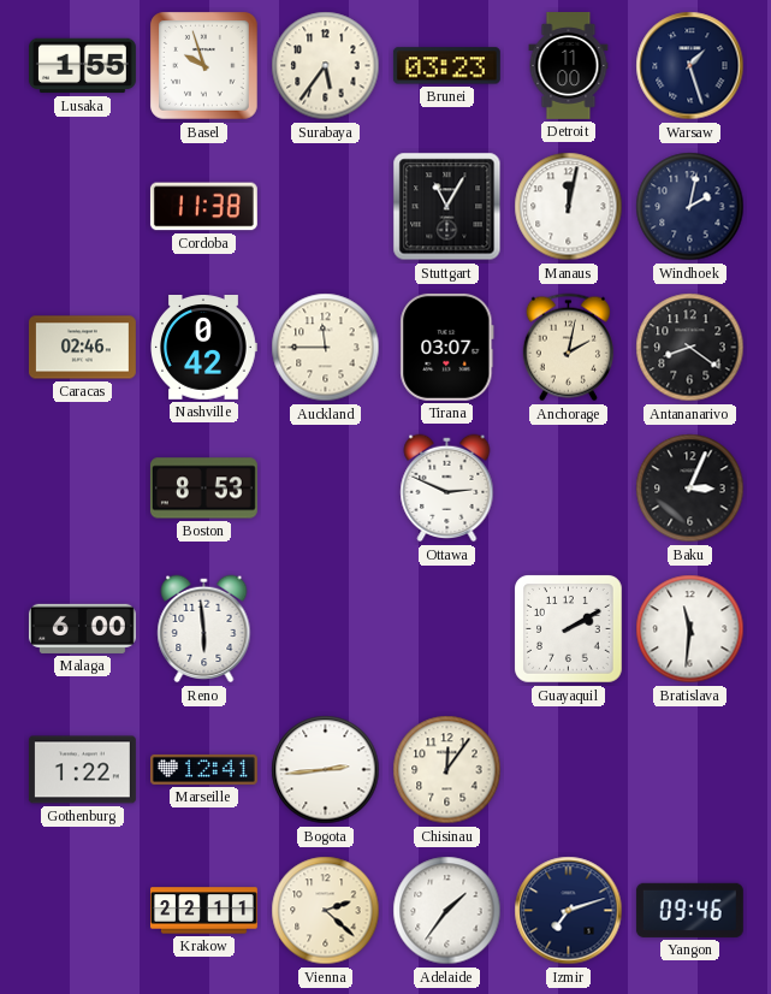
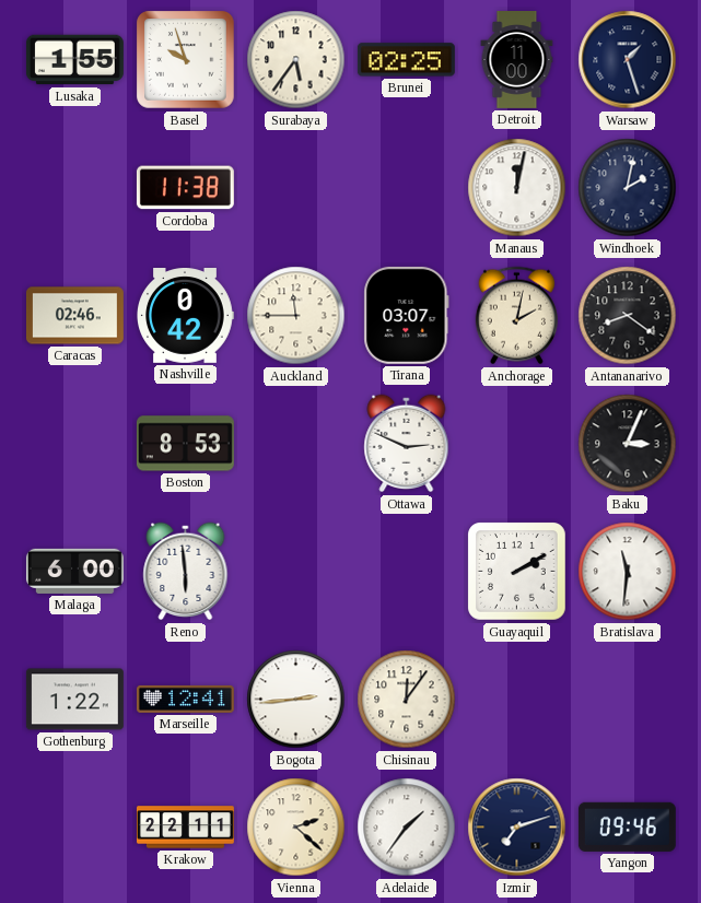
Brunei: 03:23 -> 02:25
Stuttgart: 11:05 -> none
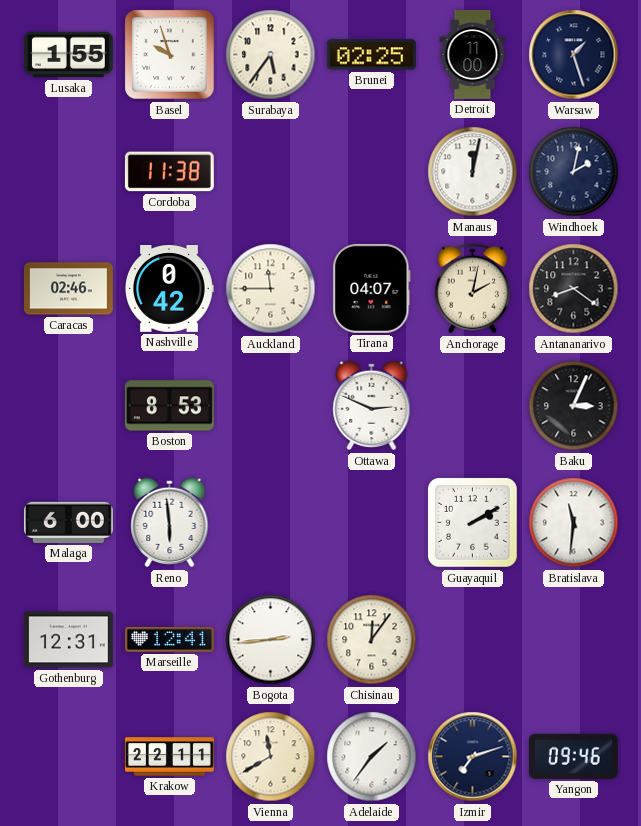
Tirana: 03:07 -> 04:07
Gothenburg: 1:22 -> 12:31
Vienna: 2:22 -> 11:40
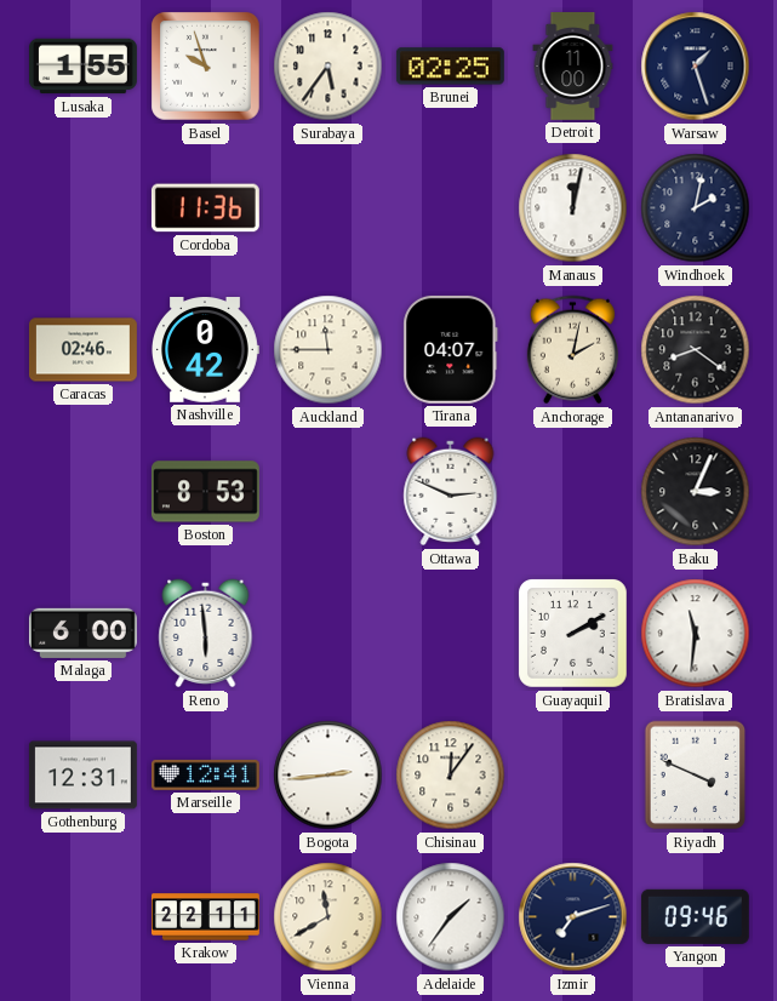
Cordoba: 11:38 -> 11:36
Riyadh: none -> 3:49
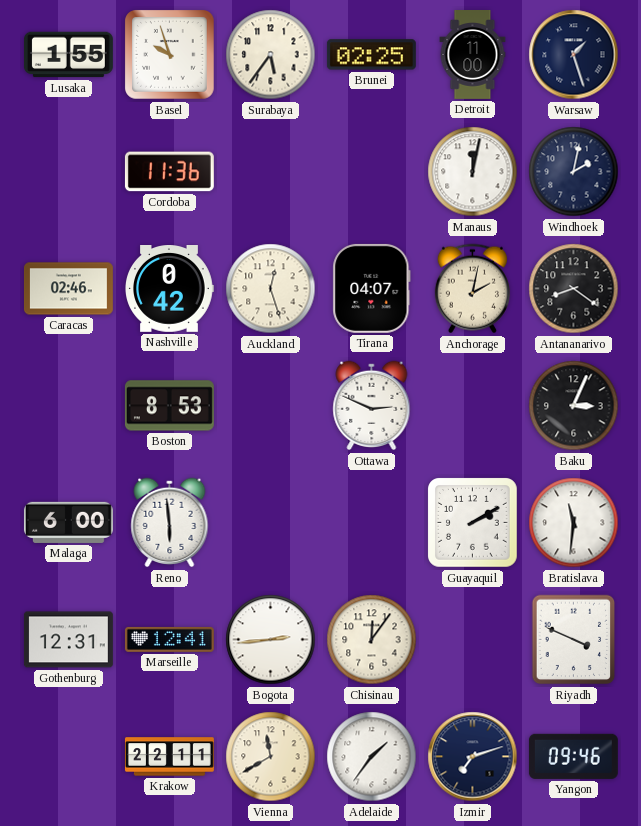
Auckland: 11:45 -> 12:27
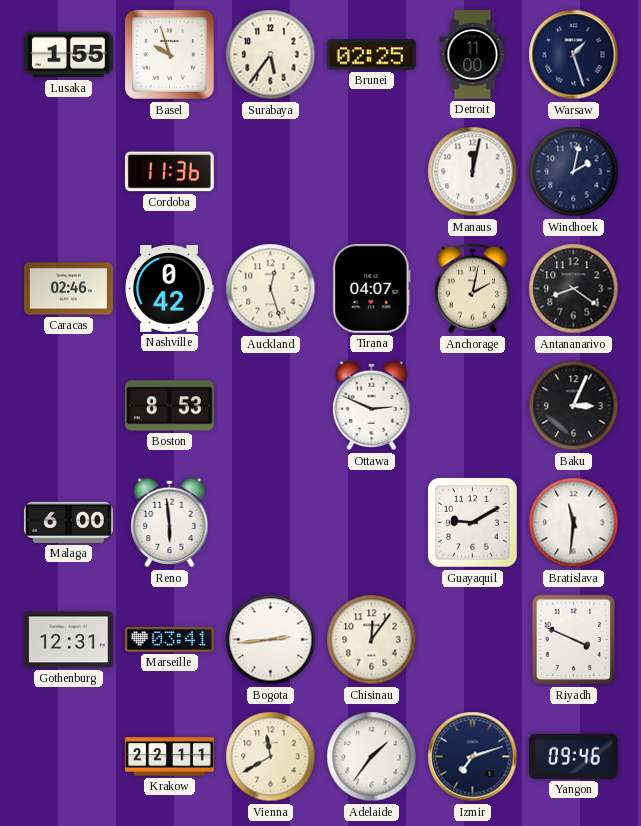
Guayaquil: 2:10 -> 9:10
Marseille: 12:41 -> 03:41
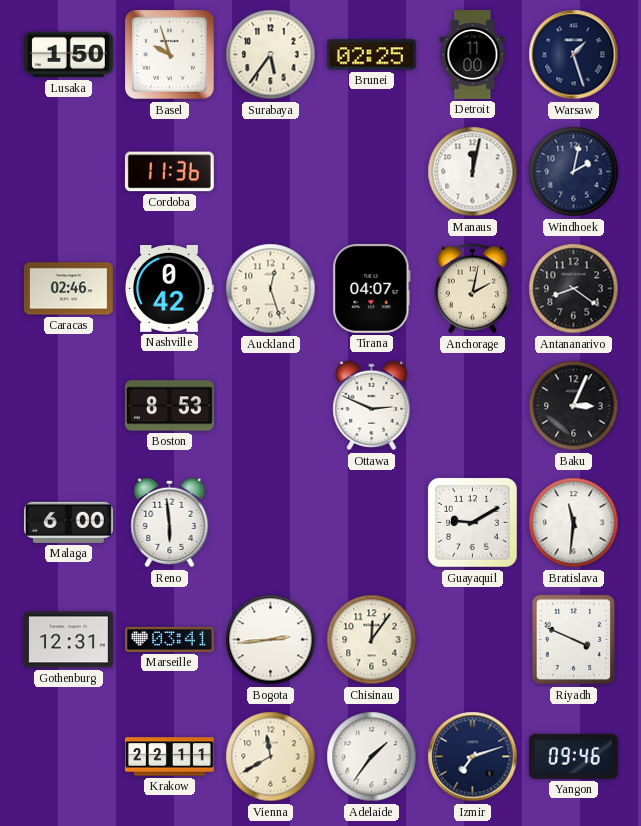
Lusaka: 1:55 -> 1:50
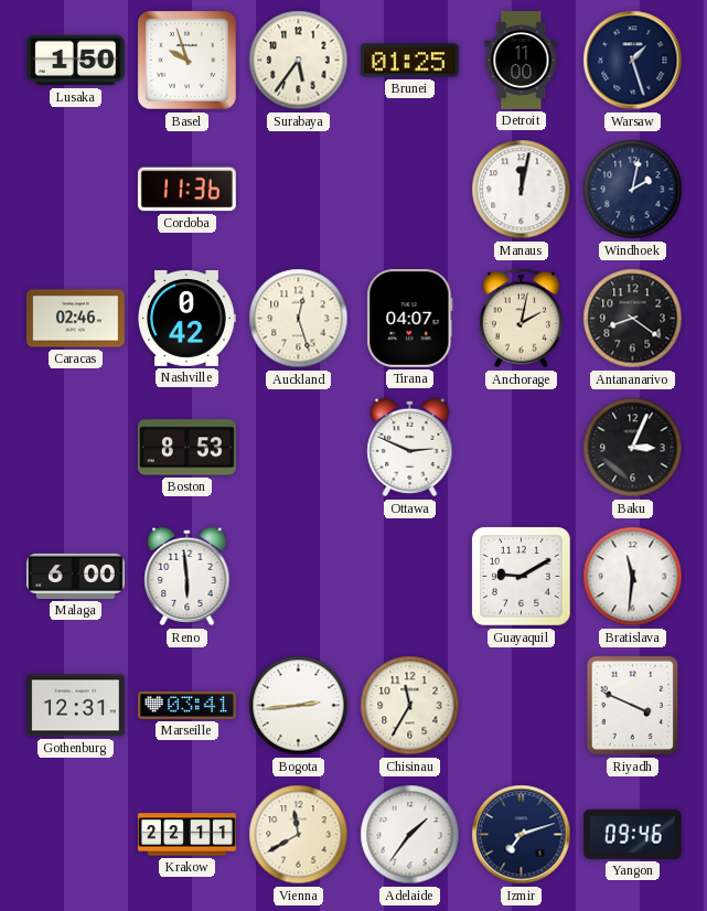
Brunei: 02:25 -> 01:25
Chisinau: 12:06 -> 11:35
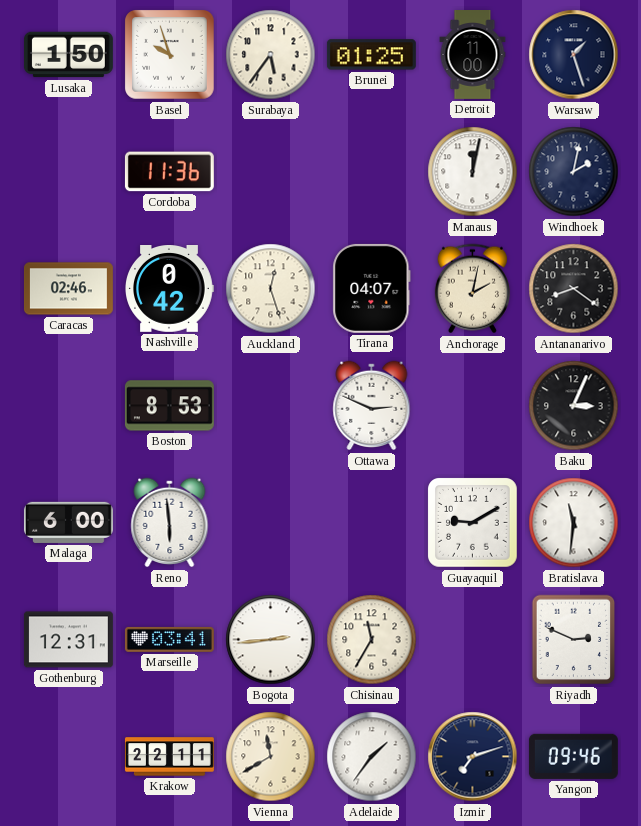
Riyadh: 3:49 -> 2:49
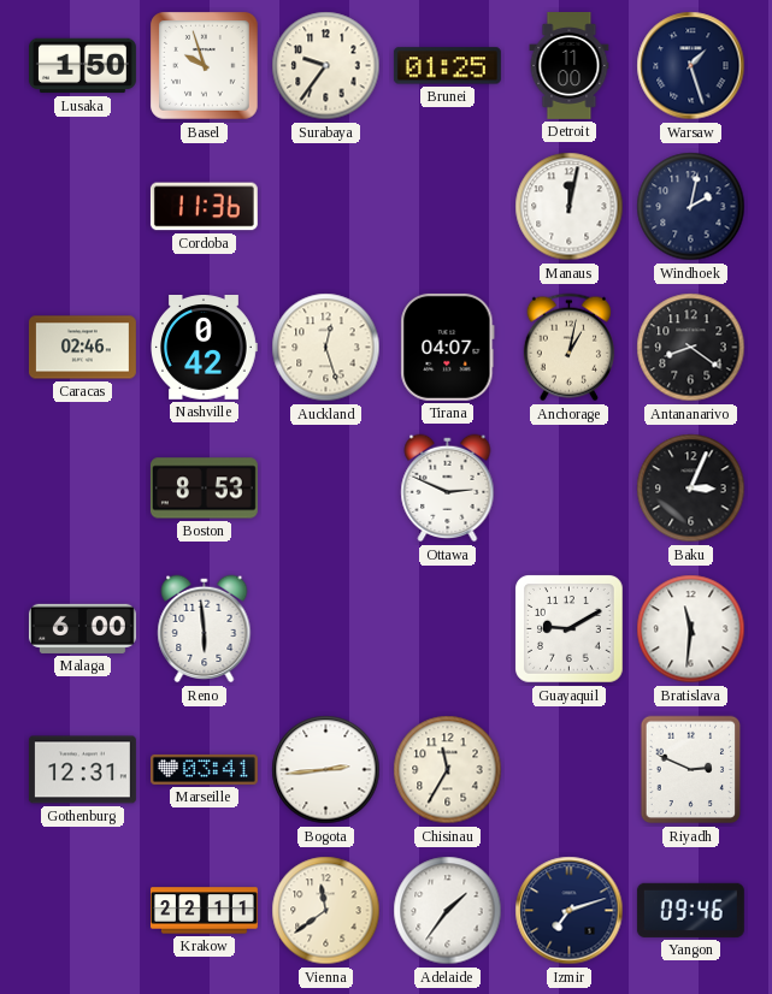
Surabaya: 5:36 -> 9:36
Anchorage: 2:02 -> 1:02
Vienna: 11:40 -> 11:39
